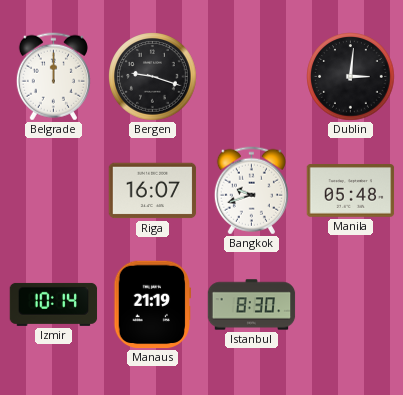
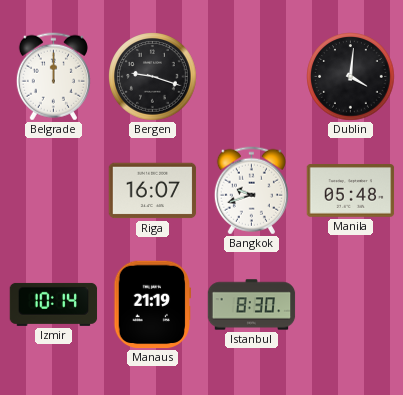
Dublin: 3:01 -> 4:01
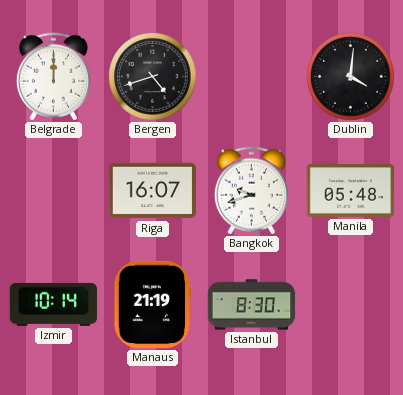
Bergen: 9:18 -> 4:42
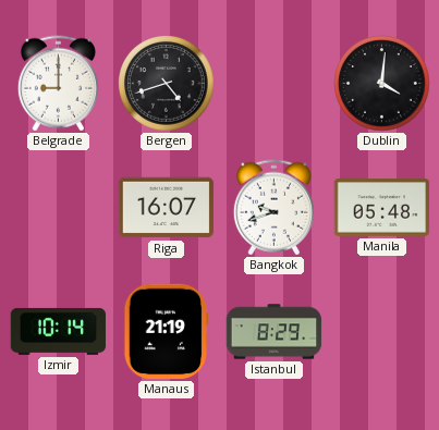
Belgrade: 12:00 -> 9:00
Istanbul: 8:30 -> 8:29
